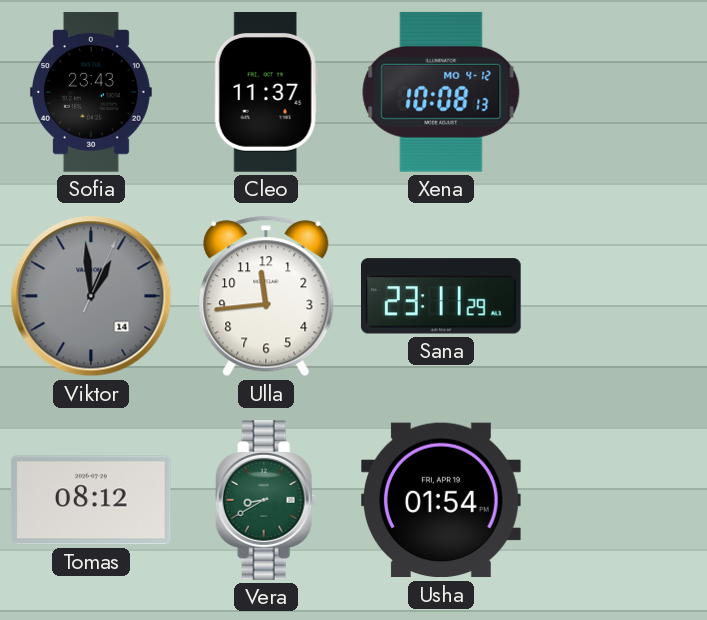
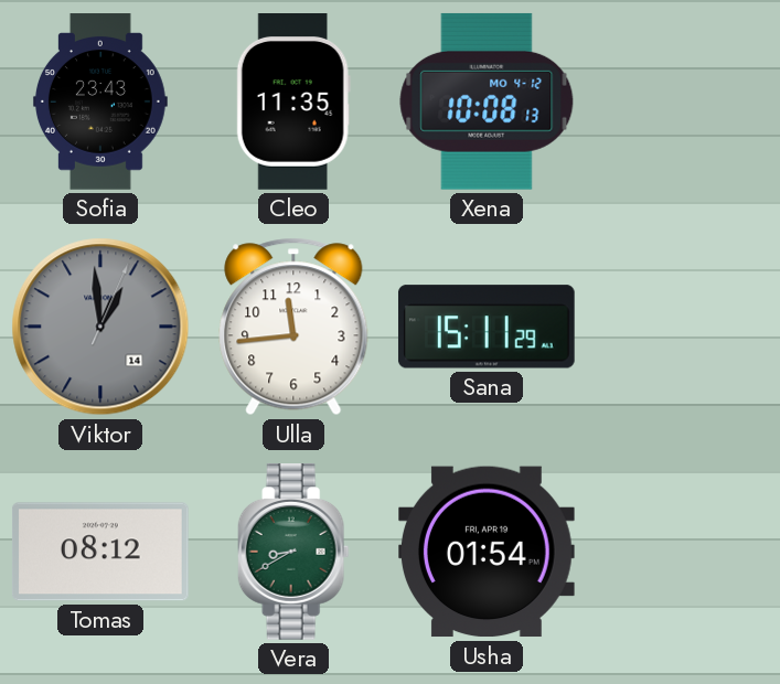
Cleo: 11:37 -> 11:35
Sana: 23:11 -> 15:11
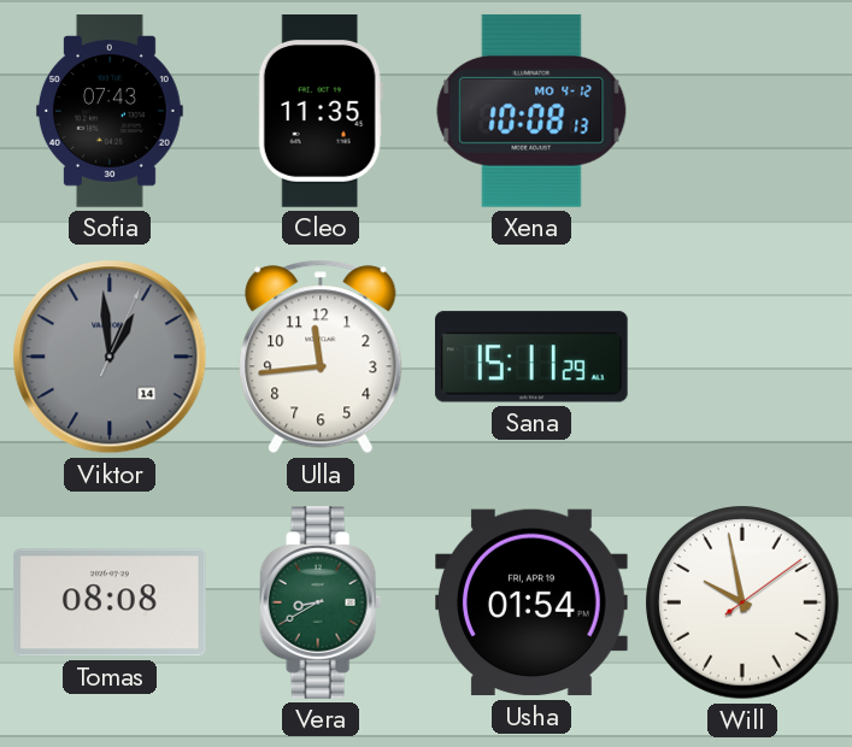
Sofia: 23:43 -> 07:43
Tomas: 08:12 -> 08:08
Will: none -> 9:58
